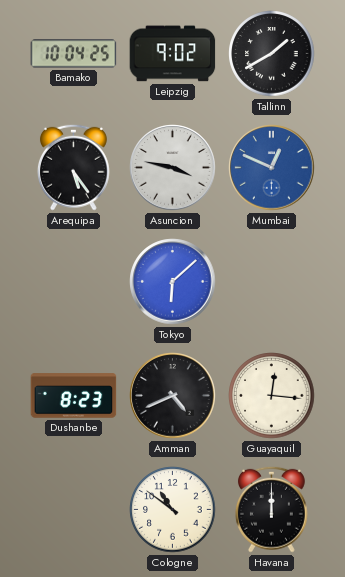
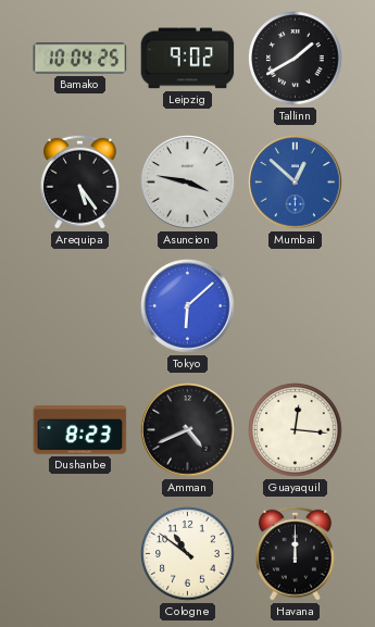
Mumbai: 12:49 -> 12:52
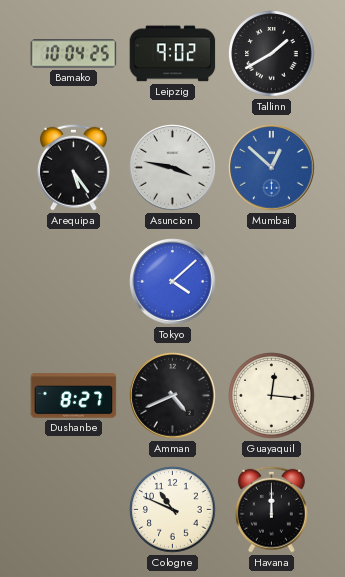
Tokyo: 6:08 -> 4:08
Dushanbe: 8:23 -> 8:27
Cologne: 10:51 -> 10:49
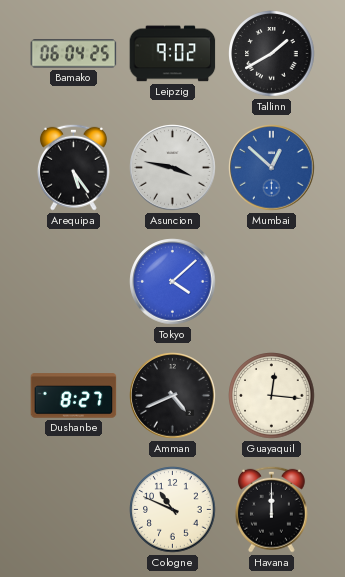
Bamako: 10:04 -> 06:04
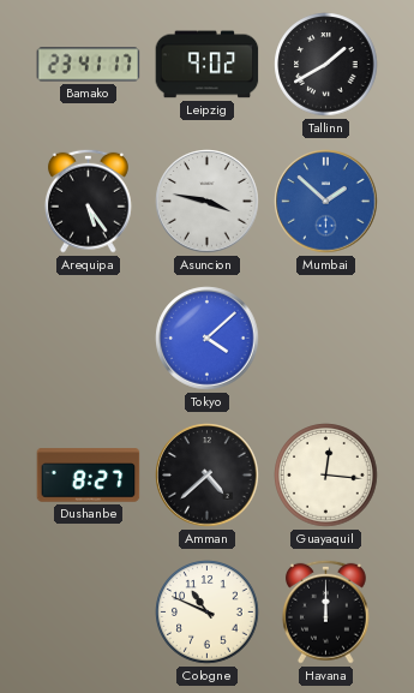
Bamako: 06:04 -> 23:41
Mumbai: 12:52 -> 1:52
Amman: 4:41 -> 4:38
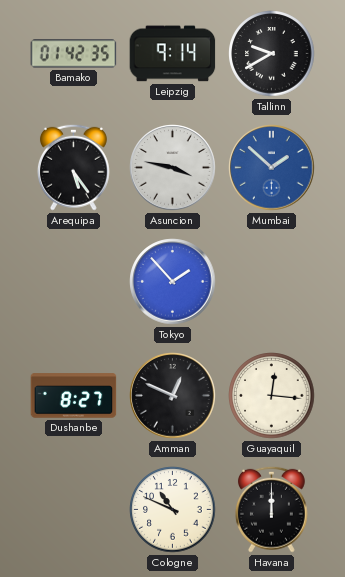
Bamako: 23:41 -> 01:42
Leipzig: 9:02 -> 9:14
Tallinn: 1:40 -> 9:40
Tokyo: 4:08 -> 1:53
Amman: 4:38 -> 12:49
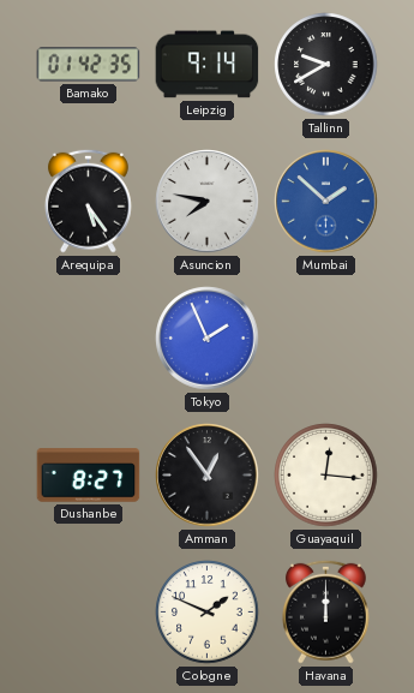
Asuncion: 3:47 -> 7:47
Tokyo: 1:53 -> 1:56
Amman: 12:49 -> 12:54
Cologne: 10:49 -> 1:49
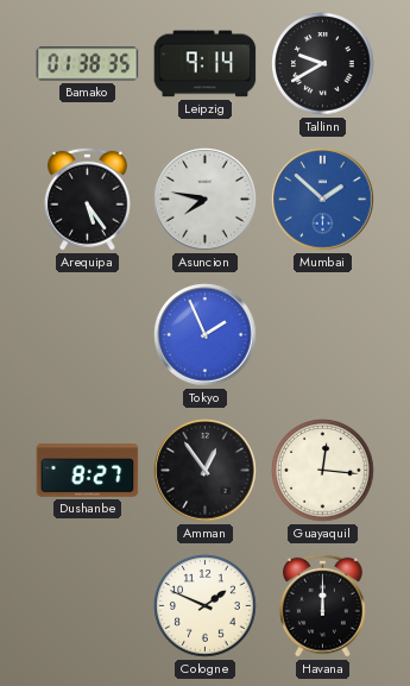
Bamako: 01:42 -> 01:38
